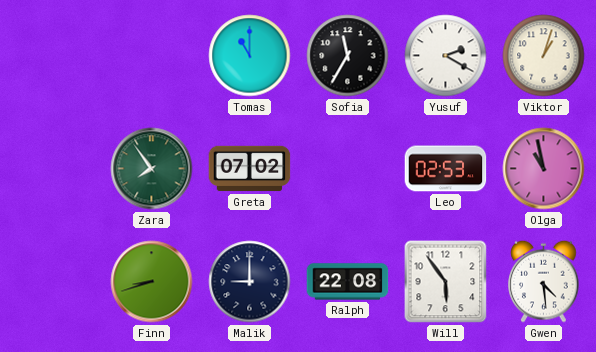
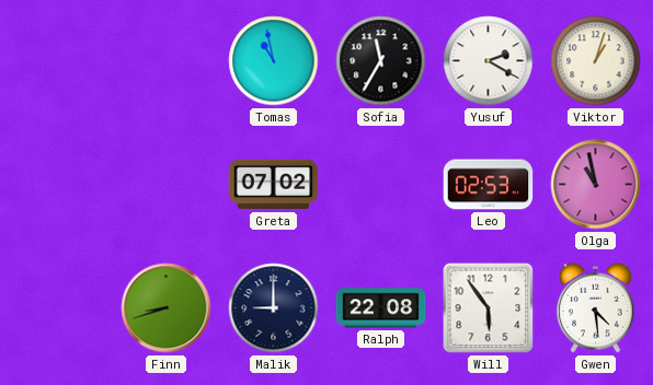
Tomas: 11:00 -> 10:58
Zara: 7:54 -> none
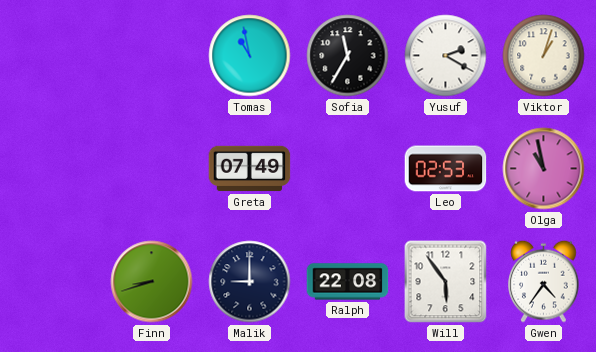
Greta: 07:02 -> 07:49
Gwen: 4:29 -> 4:36
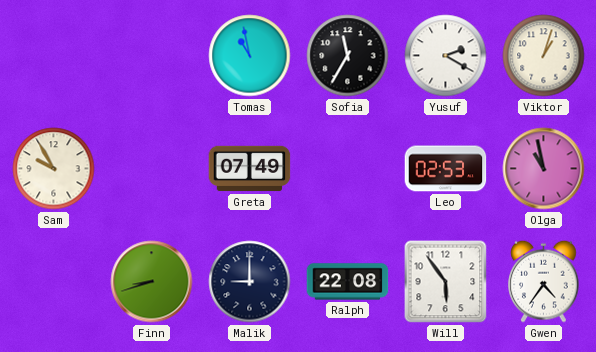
Sam: none -> 9:55
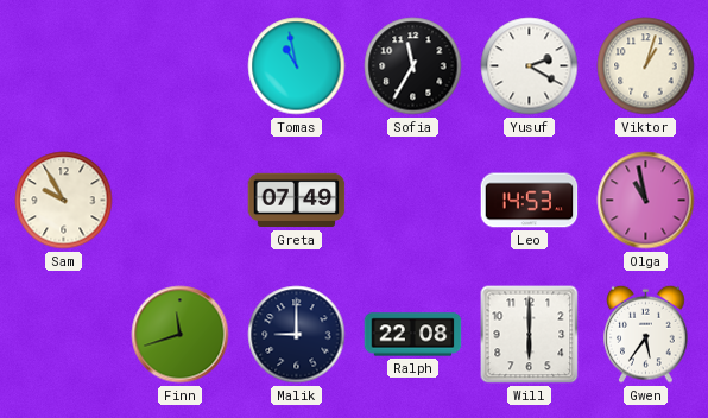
Leo: 02:53 -> 14:53
Finn: 8:42 -> 11:42
Will: 5:54 -> 6:00
Gwen: 4:36 -> 5:36
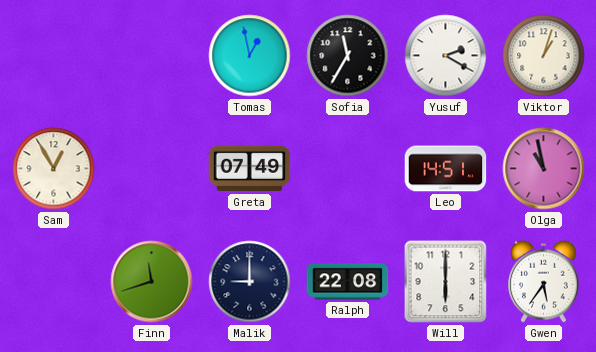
Tomas: 10:58 -> 12:58
Sam: 9:55 -> 12:55
Leo: 14:53 -> 14:51
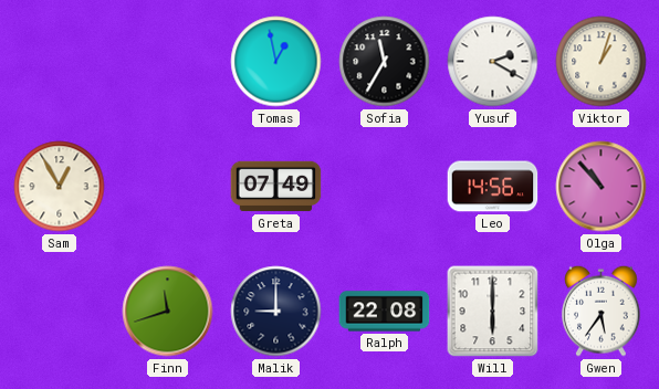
Leo: 14:51 -> 14:56
Olga: 10:58 -> 10:53
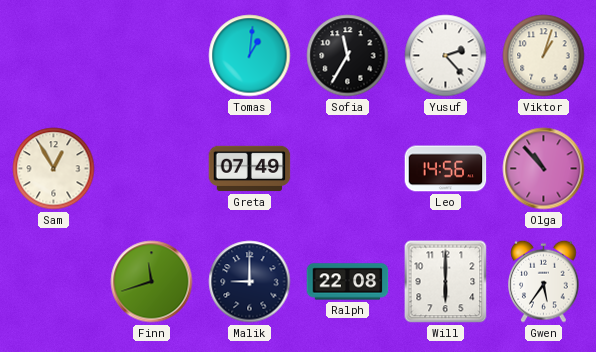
Tomas: 12:58 -> 1:01
Yusuf: 2:20 -> 2:23
